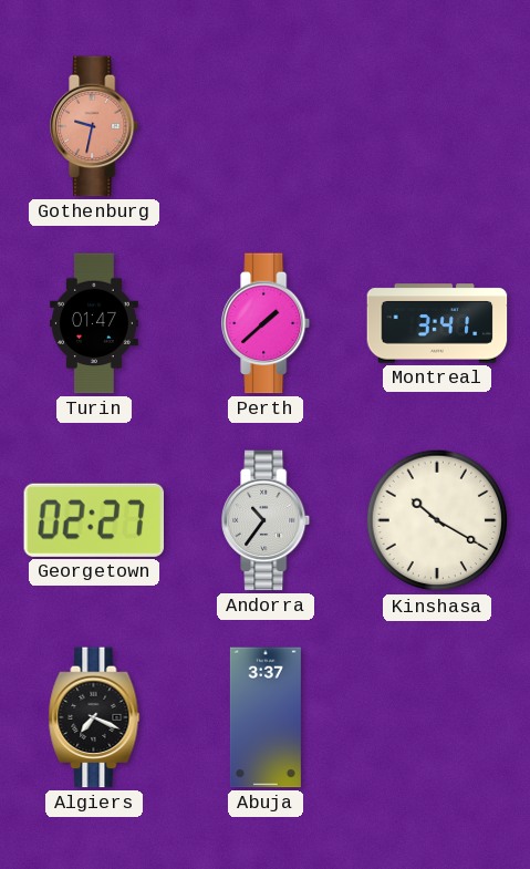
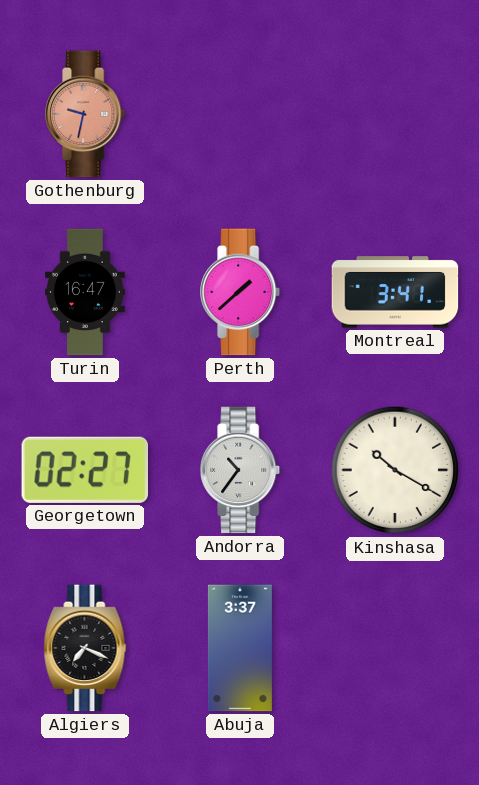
Turin: 01:47 -> 16:47
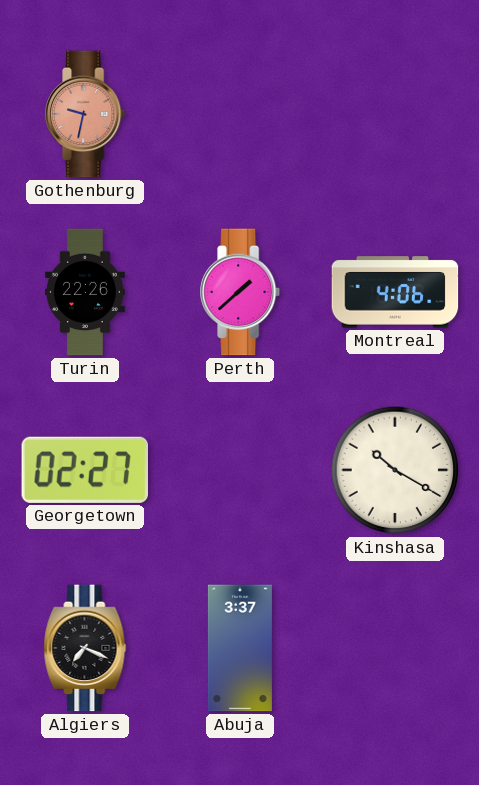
Turin: 16:47 -> 22:26
Montreal: 3:41 -> 4:06
Andorra: 10:36 -> none
